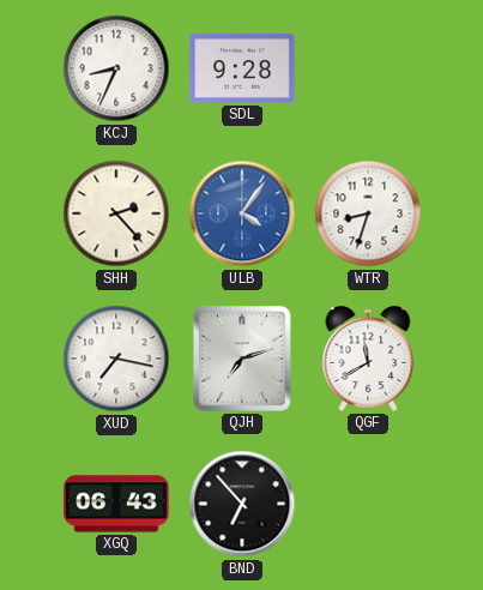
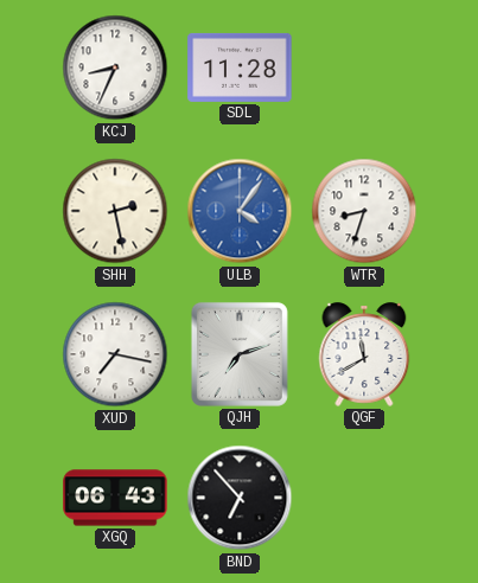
SDL: 9:28 -> 11:28
SHH: 2:23 -> 2:28
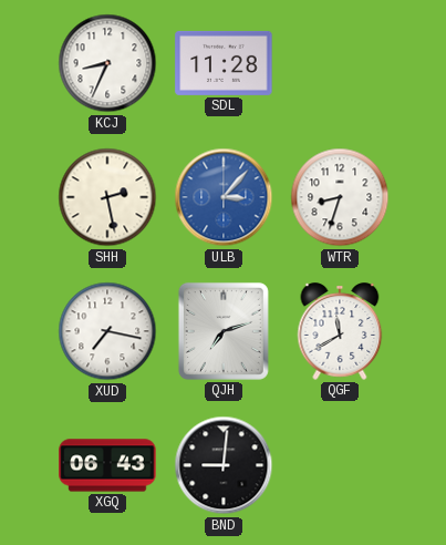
ULB: 4:06 -> 3:07
BND: 6:53 -> 9:01
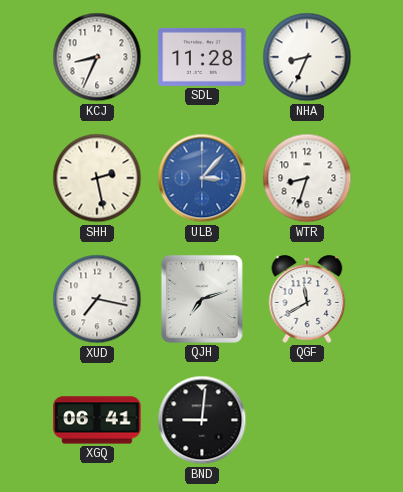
NHA: none -> 8:34
XGQ: 06:43 -> 06:41
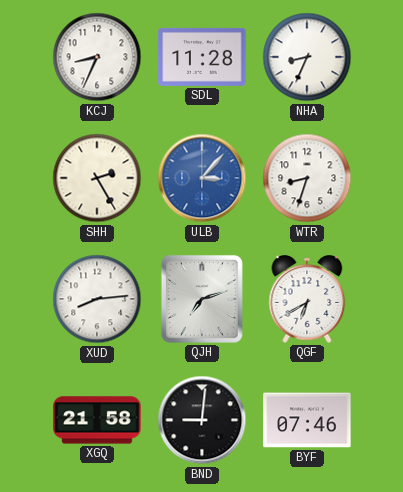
SHH: 2:28 -> 2:25
XUD: 7:17 -> 8:14
QGF: 11:40 -> 6:40
XGQ: 06:41 -> 21:58
BYF: none -> 07:46
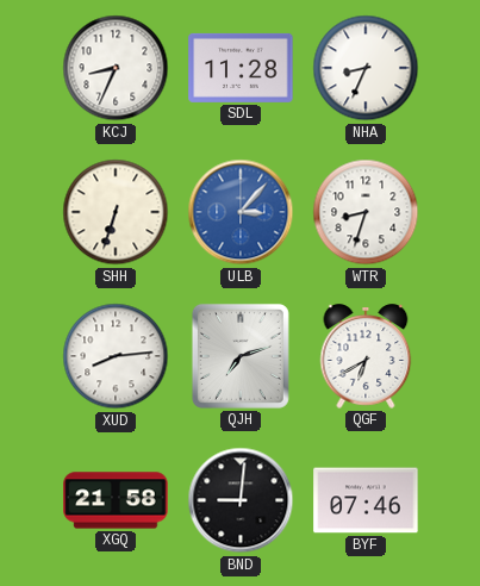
SHH: 2:25 -> 6:33
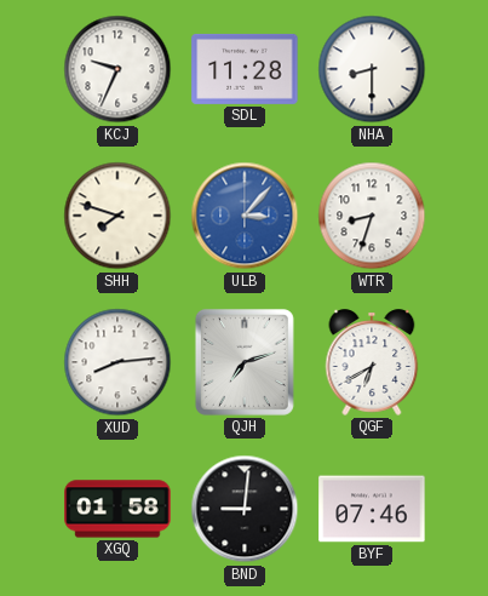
KCJ: 8:34 -> 9:34
NHA: 8:34 -> 8:30
SHH: 6:33 -> 7:48
XGQ: 21:58 -> 01:58
